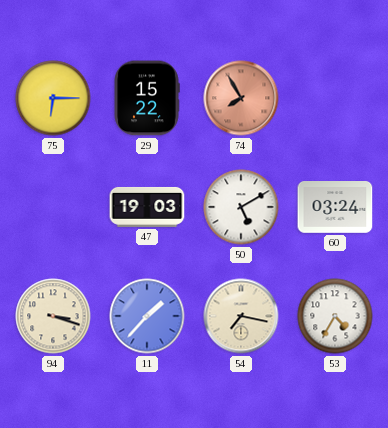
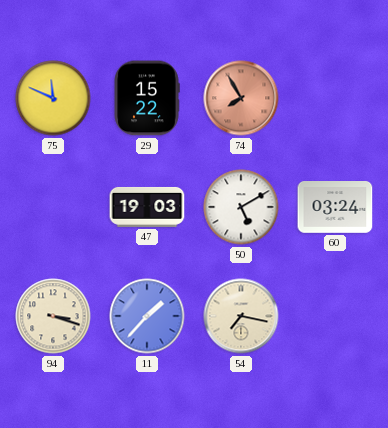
75: 6:15 -> 11:49
53: 4:35 -> none
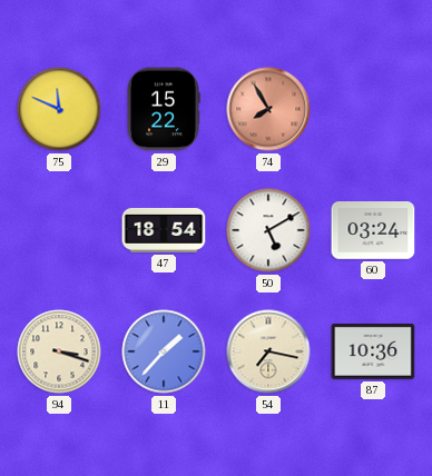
47: 19:03 -> 18:54
87: none -> 10:36
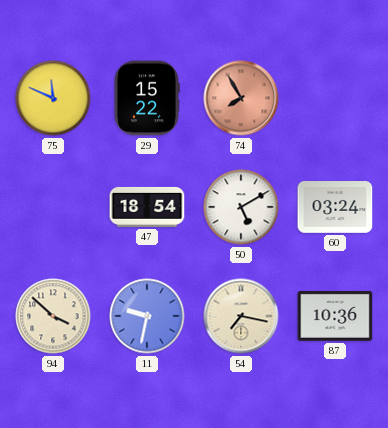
94: 3:18 -> 3:52
11: 1:37 -> 9:32
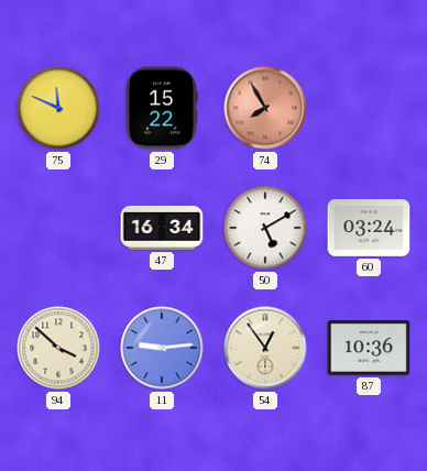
47: 18:54 -> 16:34
11: 9:32 -> 9:14
54: 7:17 -> 12:54
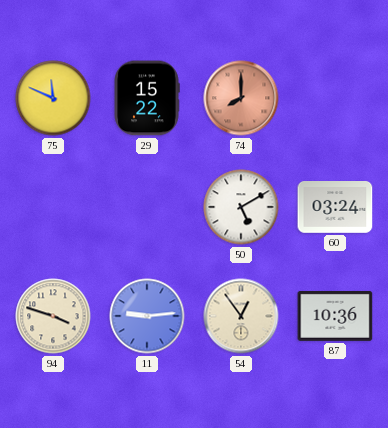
74: 7:55 -> 8:00
47: 16:34 -> none
94: 3:52 -> 3:48
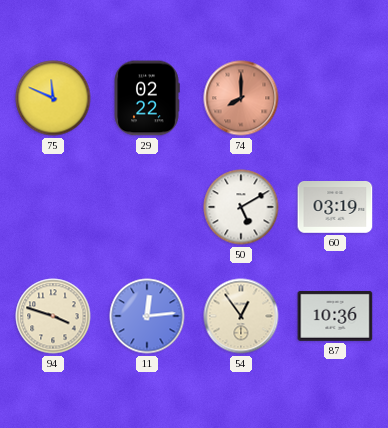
29: 15:22 -> 02:22
60: 03:24 -> 03:19
11: 9:14 -> 12:14
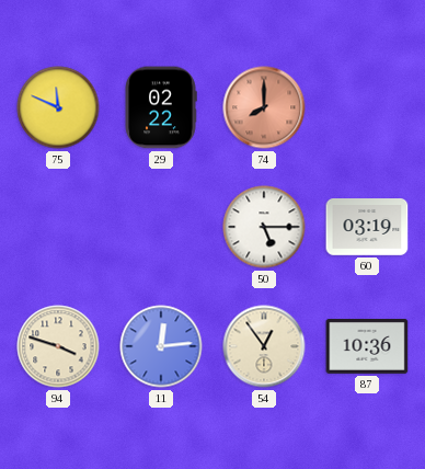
50: 5:10 -> 5:15
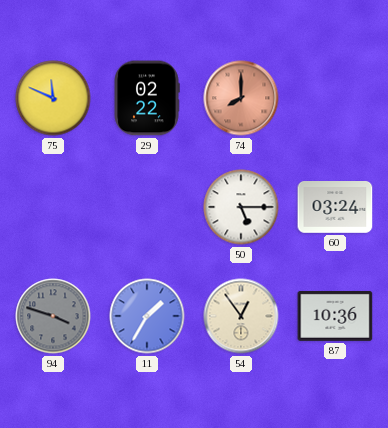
60: 03:19 -> 03:24
94 dial: cream -> grey
11: 12:14 -> 1:35
